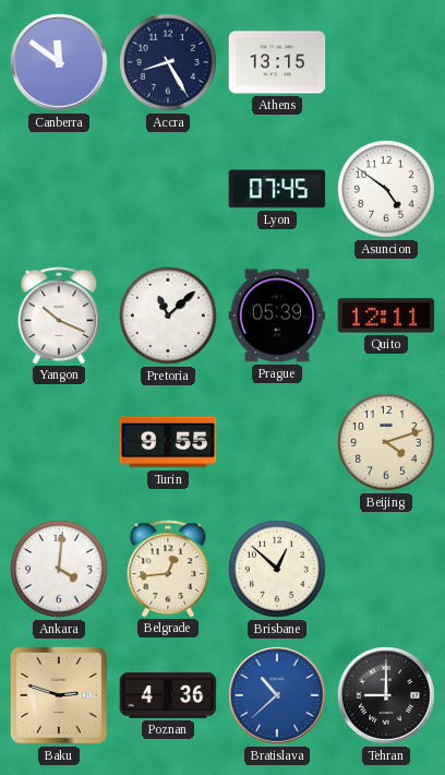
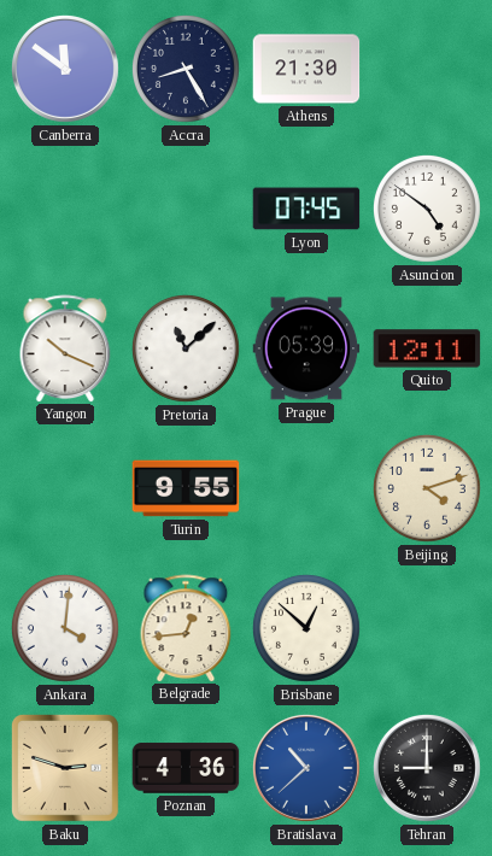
Athens: 13:15 -> 21:30
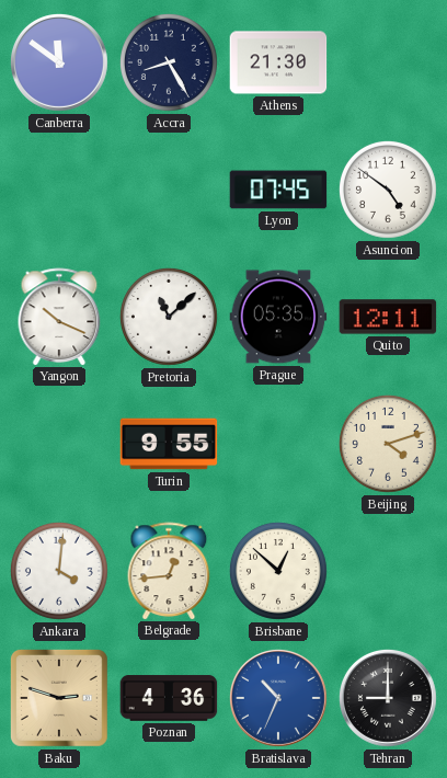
Prague: 05:39 -> 05:35
Bratislava: 10:38 -> 10:34
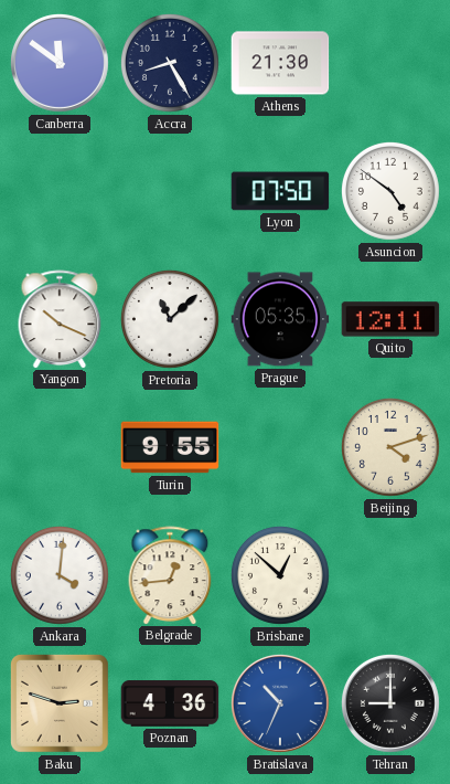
Lyon: 07:45 -> 07:50
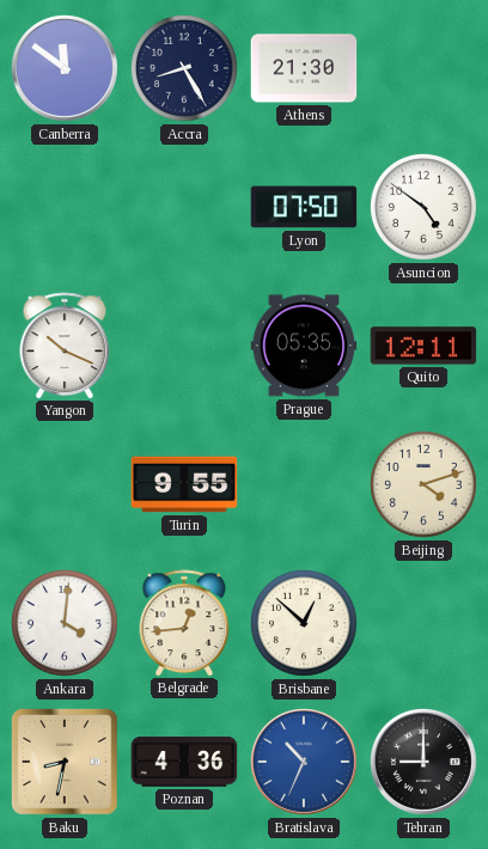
Pretoria: 11:08 -> none
Baku: 2:48 -> 8:32
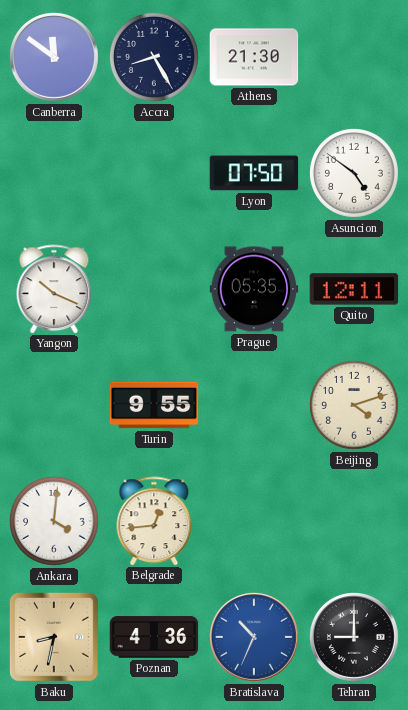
Brisbane: 12:52 -> none
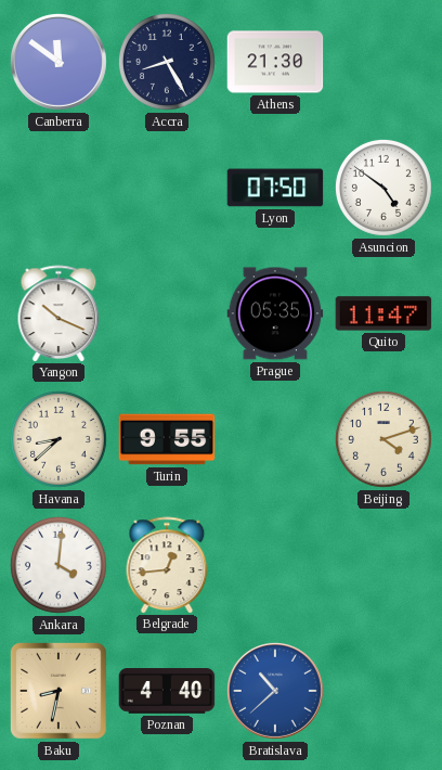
Quito: 12:11 -> 11:47
Havana: none -> 8:38
Poznan: 4:36 -> 4:40
Bratislava: 10:34 -> 10:38
Tehran: 9:00 -> none
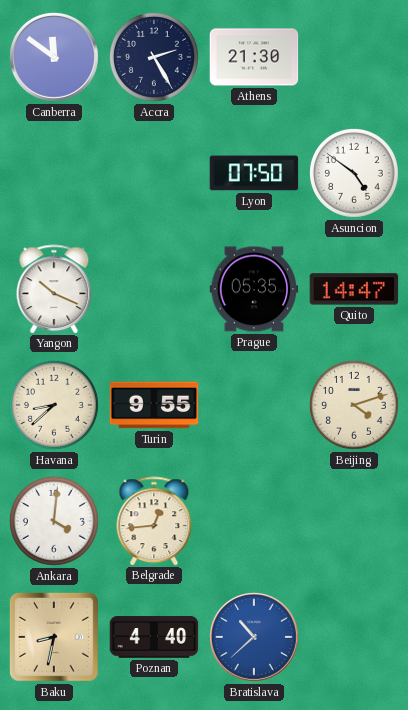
Accra: 8:25 -> 2:25
Quito: 11:47 -> 14:47
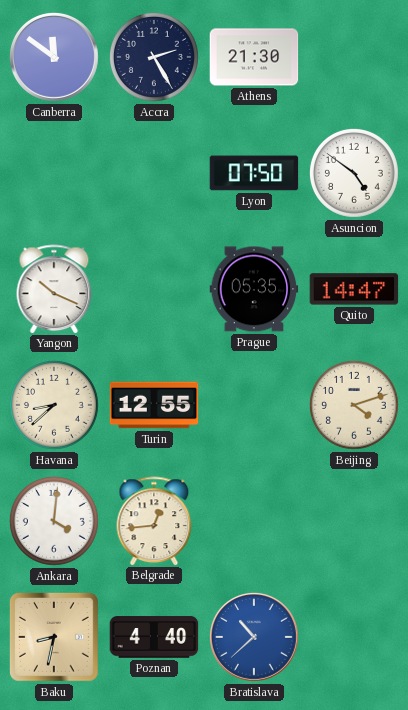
Turin: 9:55 -> 12:55
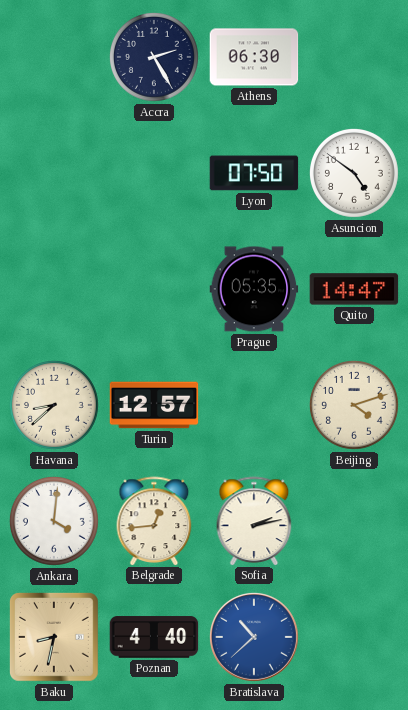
Canberra: 11:51 -> none
Athens: 21:30 -> 06:30
Yangon: 10:19 -> none
Turin: 12:55 -> 12:57
Sofia: none -> 2:13
